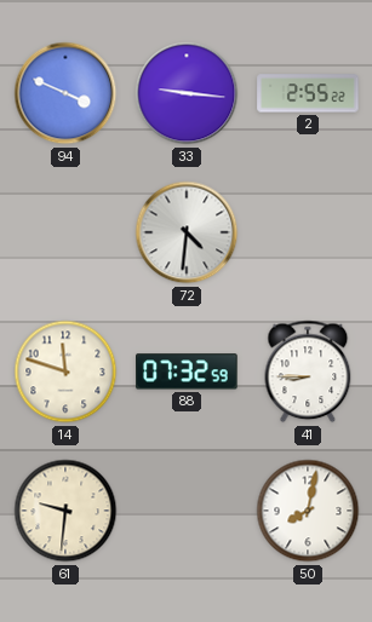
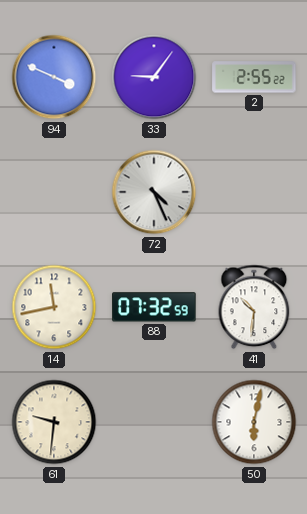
33: 9:16 -> 9:06
72: 4:31 -> 4:26
14: 11:48 -> 11:43
41: 8:45 -> 10:31
50: 8:02 -> 6:02
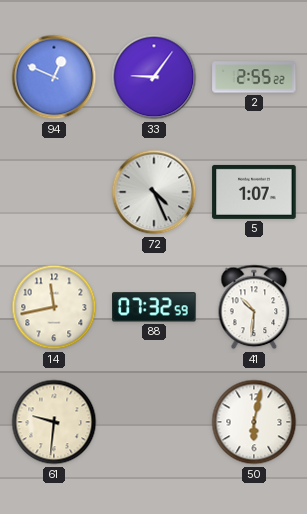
94: 3:49 -> 12:49
5: none -> 1:07
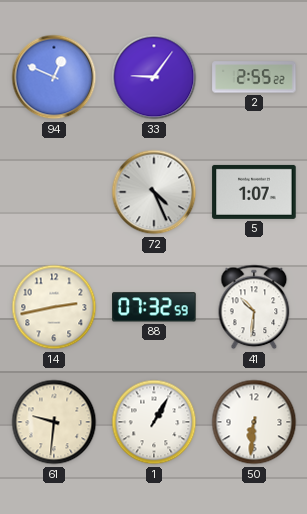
14: 11:43 -> 2:43
1: none -> 1:05
50: 6:02 -> 6:31
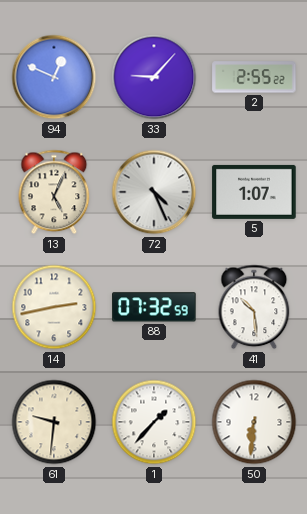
33: 9:06 -> 9:07
13: none -> 5:04
41: 10:31 -> 10:29
1: 1:05 -> 1:37
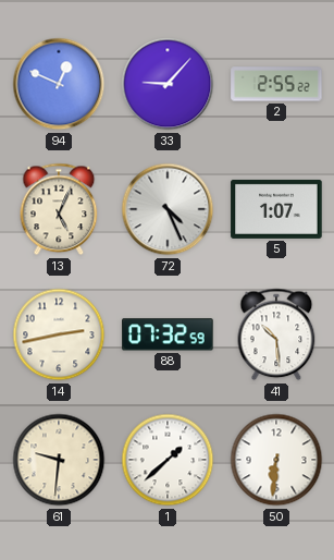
1: 1:37 -> 1:38
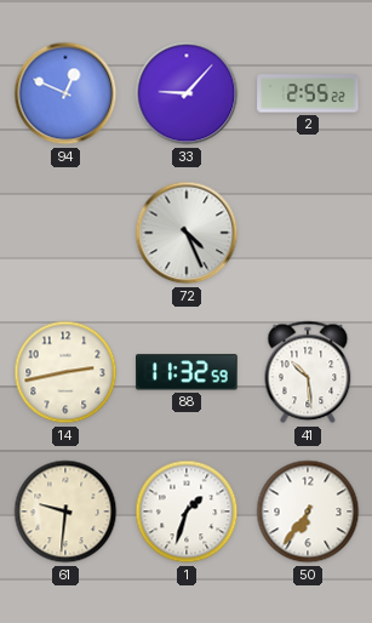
13: 5:04 -> none
5: 1:07 -> none
88: 07:32 -> 11:32
1: 1:38 -> 1:33
50: 6:31 -> 6:36
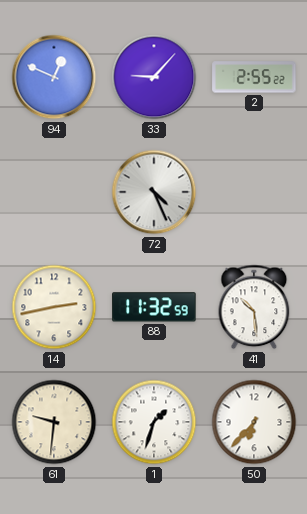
50: 6:36 -> 6:37
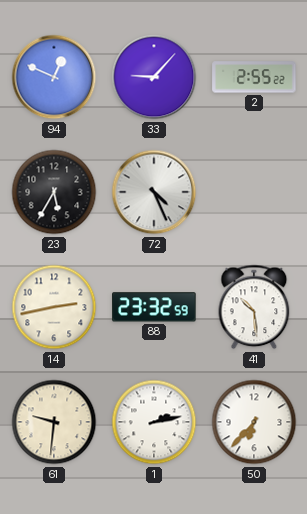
23: none -> 5:35
88: 11:32 -> 23:32
1: 1:33 -> 2:13
